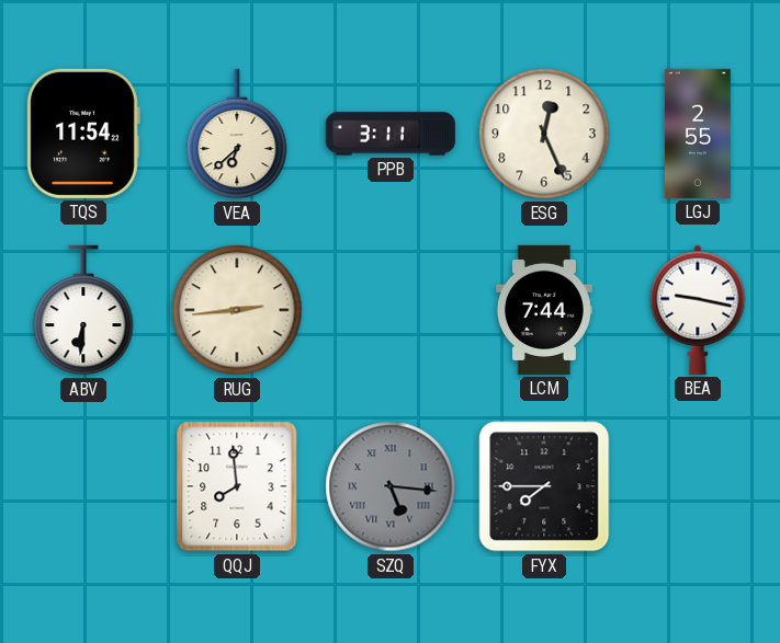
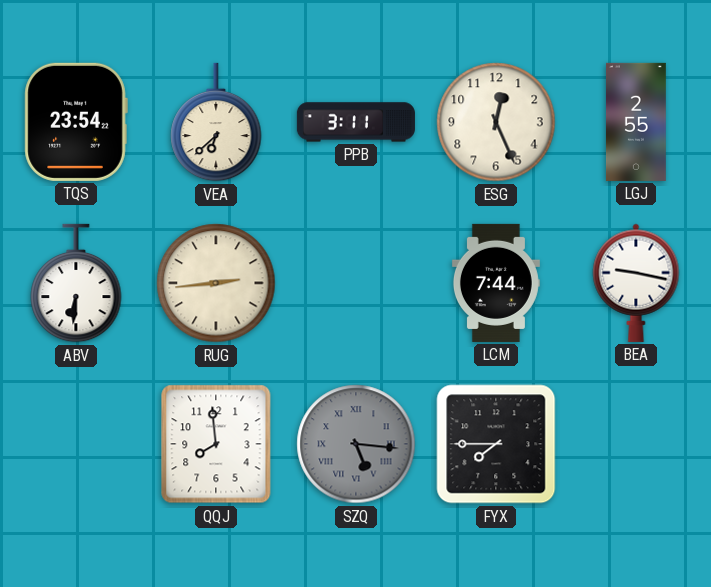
TQS: 11:54 -> 23:54
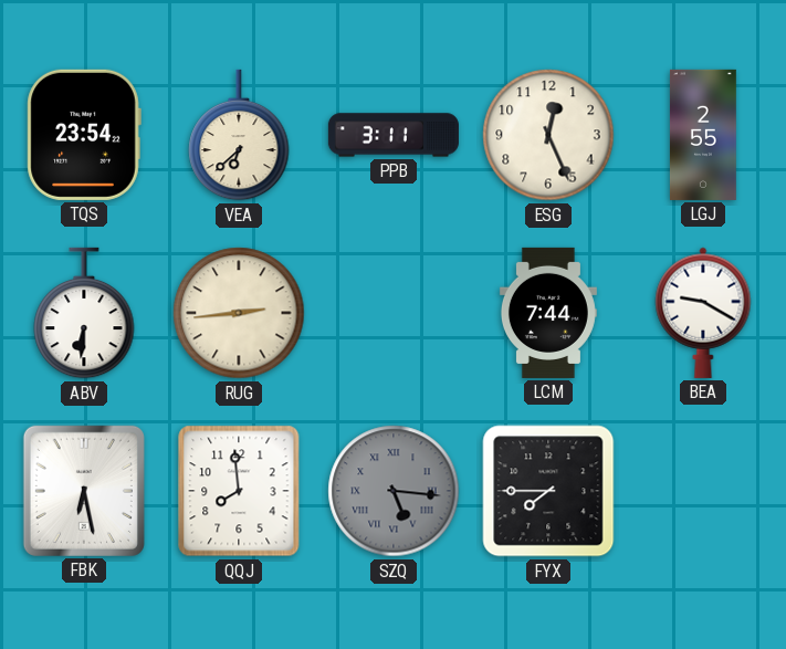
BEA: 9:17 -> 9:20
FBK: none -> 6:28
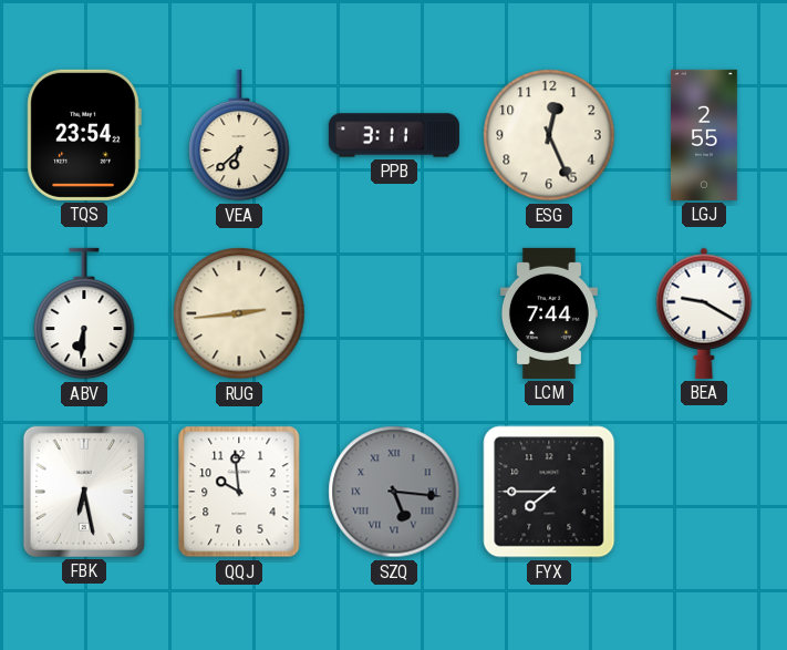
QQJ: 7:59 -> 9:59
